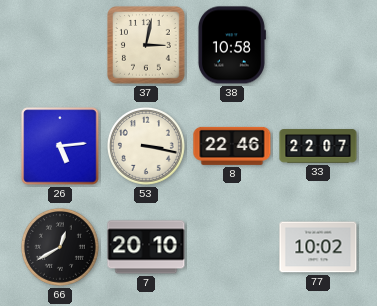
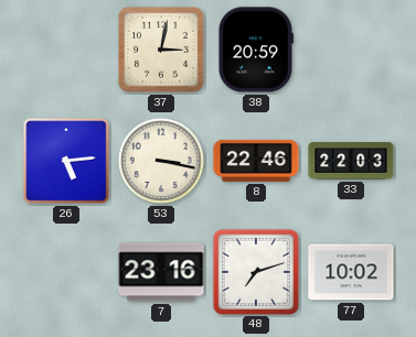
38: 10:58 -> 20:59
33: 22:07 -> 22:03
66: 12:40 -> none
7: 20:10 -> 23:16
48: none -> 7:12
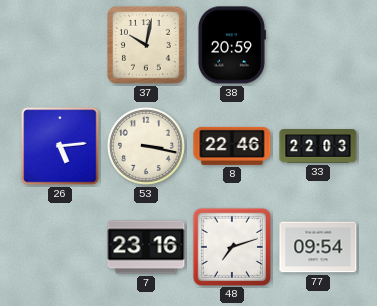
37: 3:02 -> 10:02
77: 10:02 -> 09:54
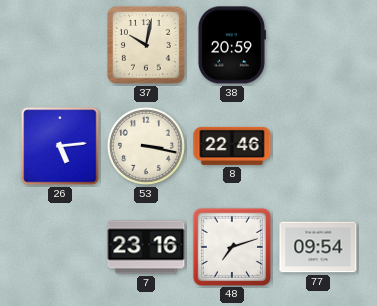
33: 22:03 -> none
